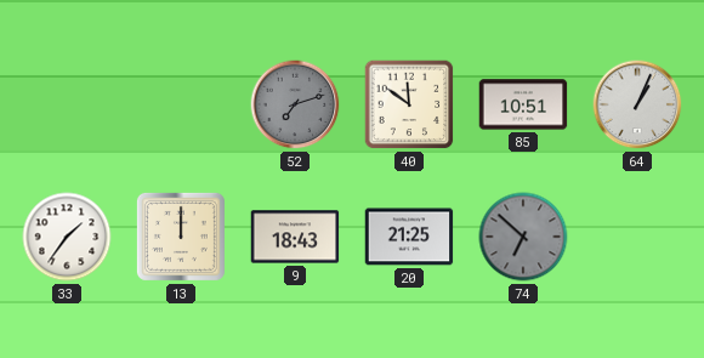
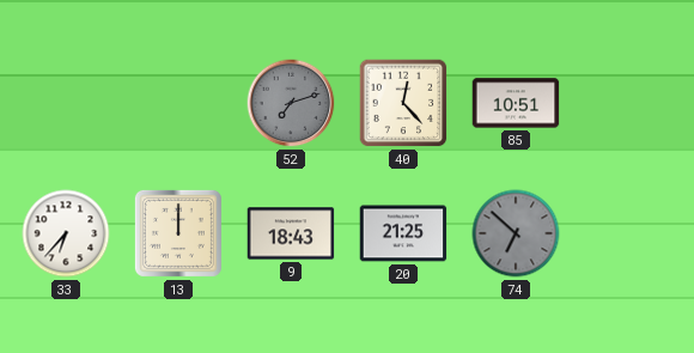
40: 11:51 -> 12:23
64: 1:04 -> none
33: 1:36 -> 6:37
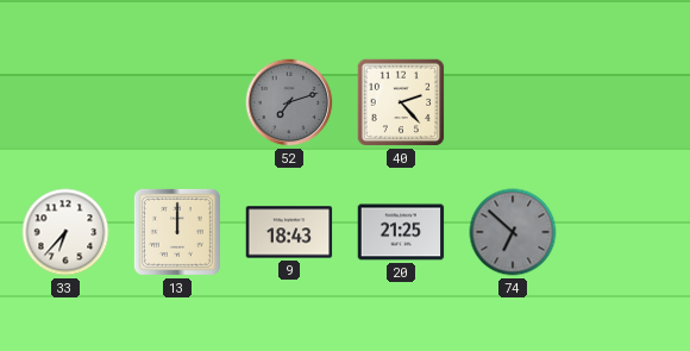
40: 12:23 -> 2:23
85: 10:51 -> none
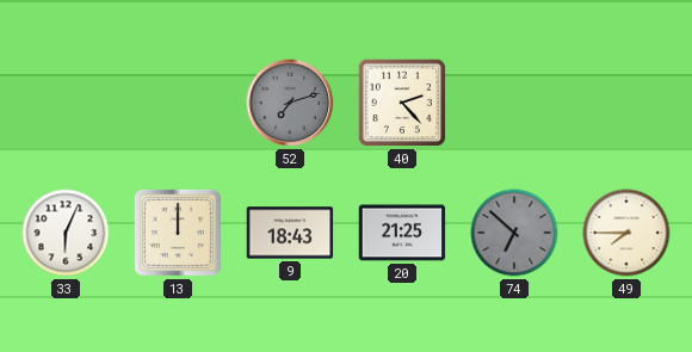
33: 6:37 -> 6:04
49: none -> 7:45
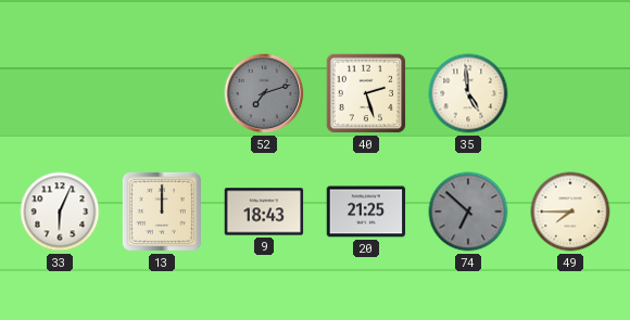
40: 2:23 -> 2:27
35: none -> 4:59
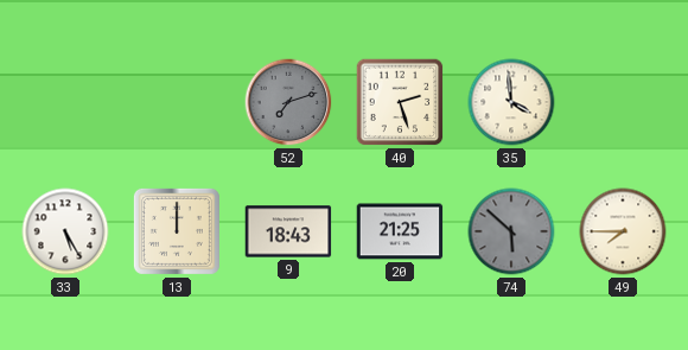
35: 4:59 -> 3:59
33: 6:04 -> 5:25
74: 6:52 -> 5:52
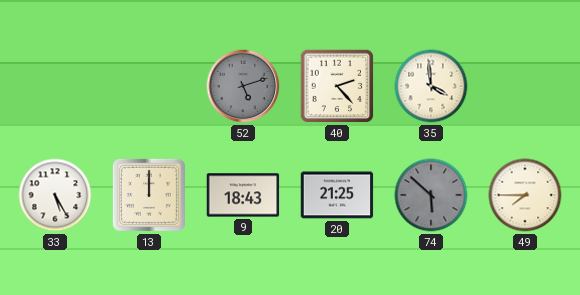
52: 7:12 -> 5:12
40: 2:27 -> 2:23
